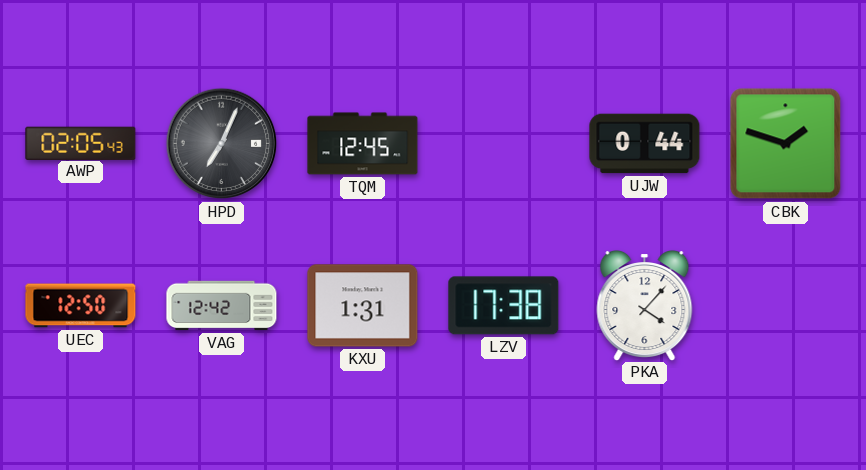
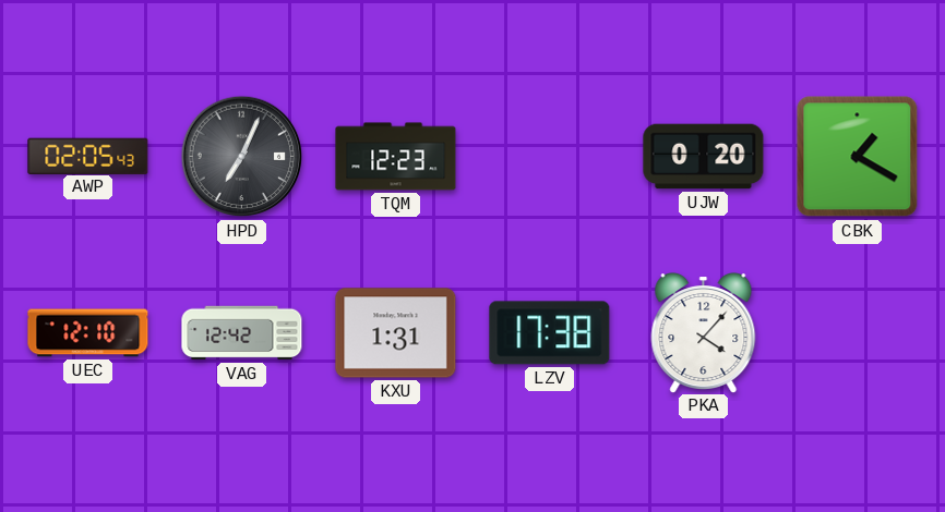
TQM: 12:45 -> 12:23
UJW: 0:44 -> 0:20
CBK: 1:48 -> 1:20
UEC: 12:50 -> 12:10
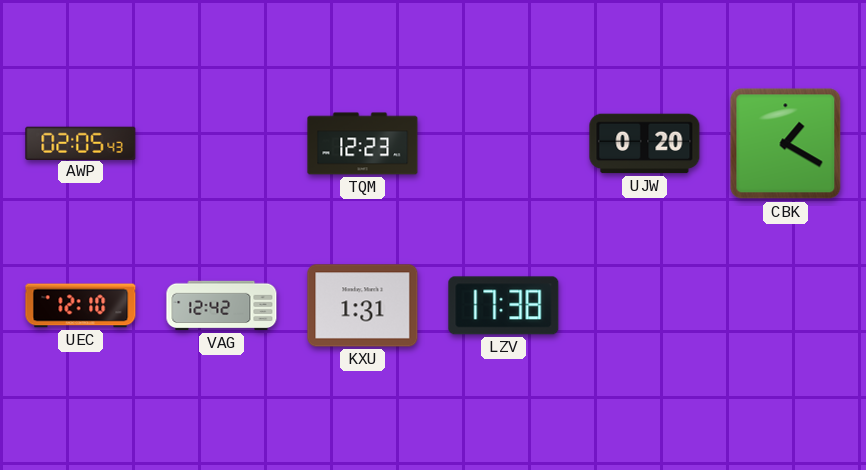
HPD: 7:04 -> none
PKA: 4:07 -> none
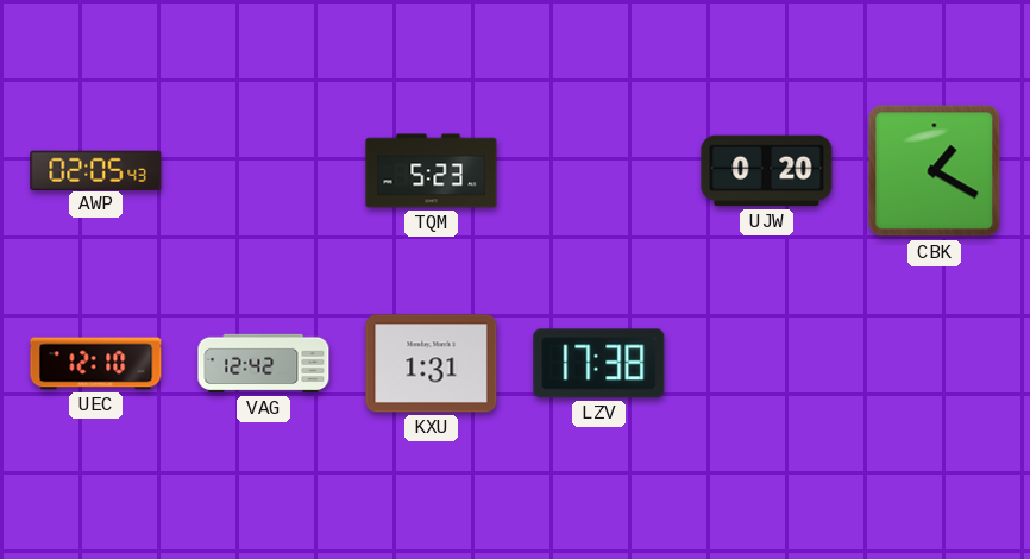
TQM: 12:23 -> 5:23
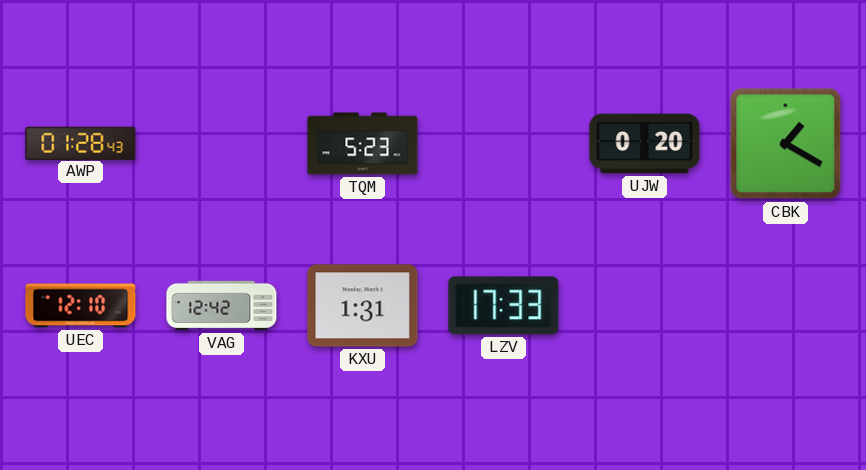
AWP: 02:05 -> 01:28
LZV: 17:38 -> 17:33
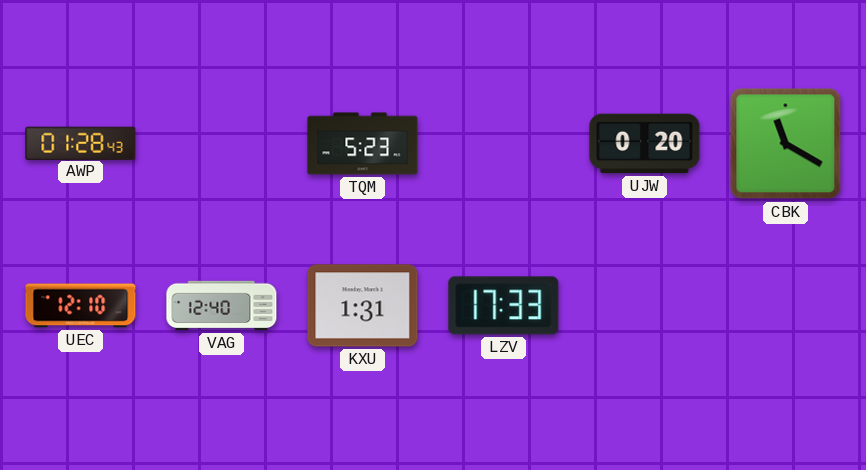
CBK: 1:20 -> 11:20
VAG: 12:42 -> 12:40
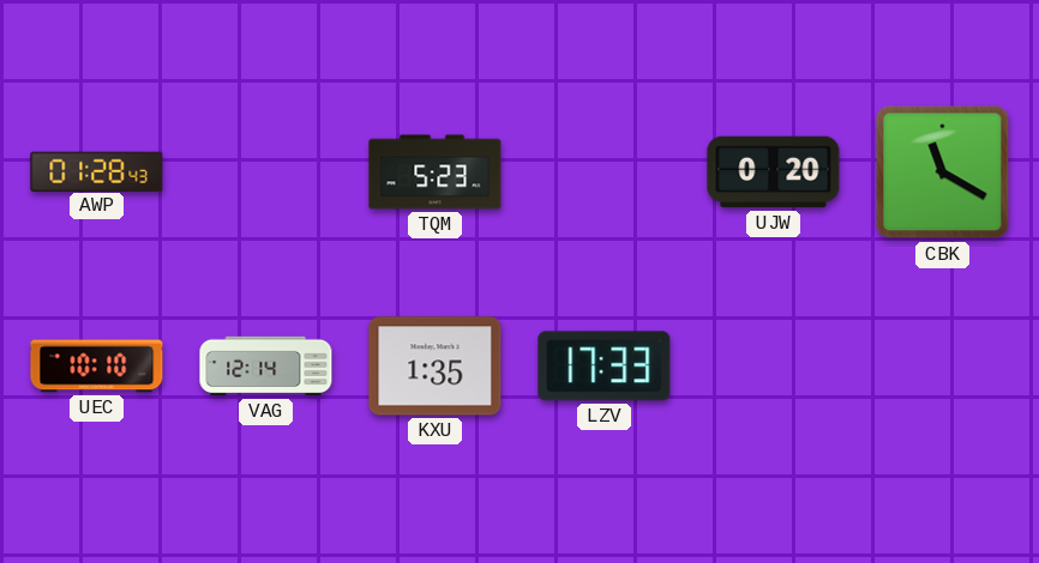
UEC: 12:10 -> 10:10
VAG: 12:40 -> 12:14
KXU: 1:31 -> 1:35
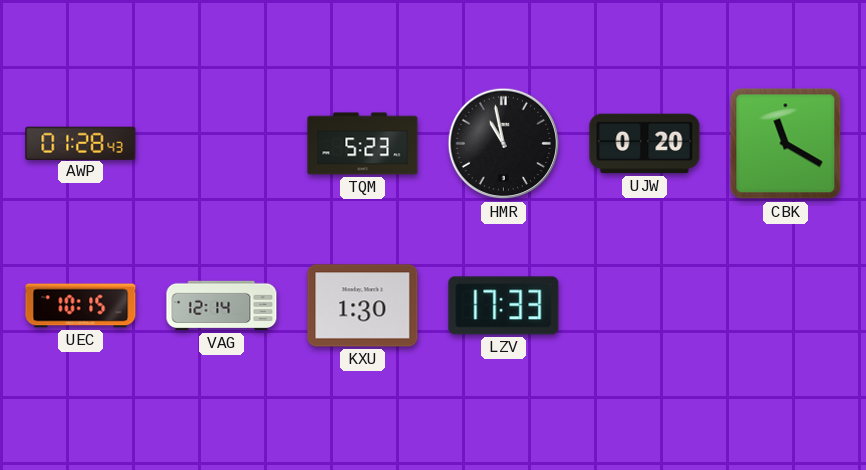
HMR: none -> 10:58
UEC: 10:10 -> 10:15
KXU: 1:35 -> 1:30
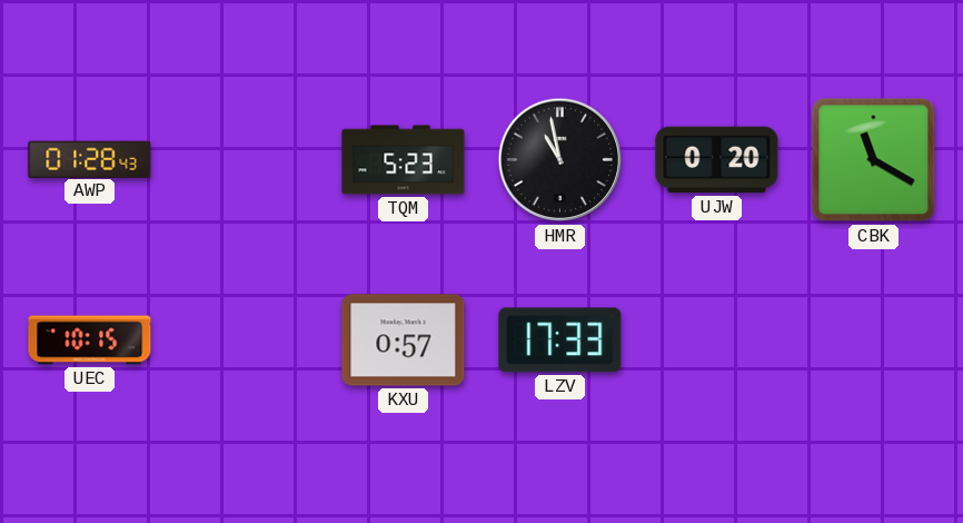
VAG: 12:14 -> none
KXU: 1:30 -> 0:57
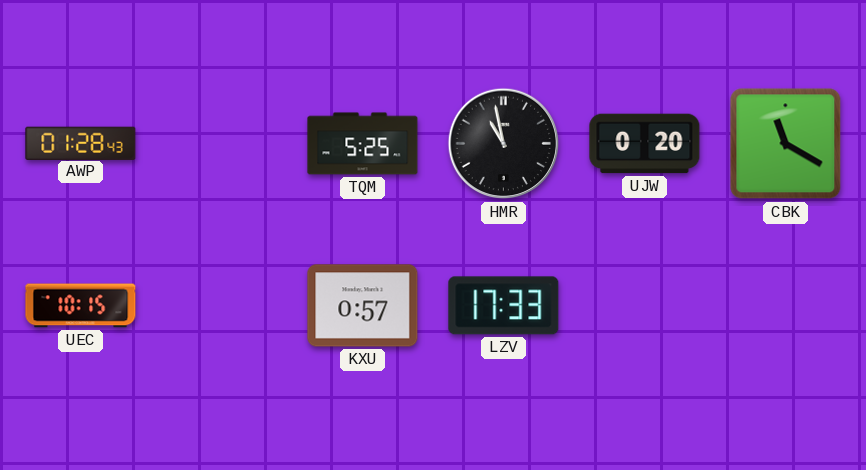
TQM: 5:23 -> 5:25
